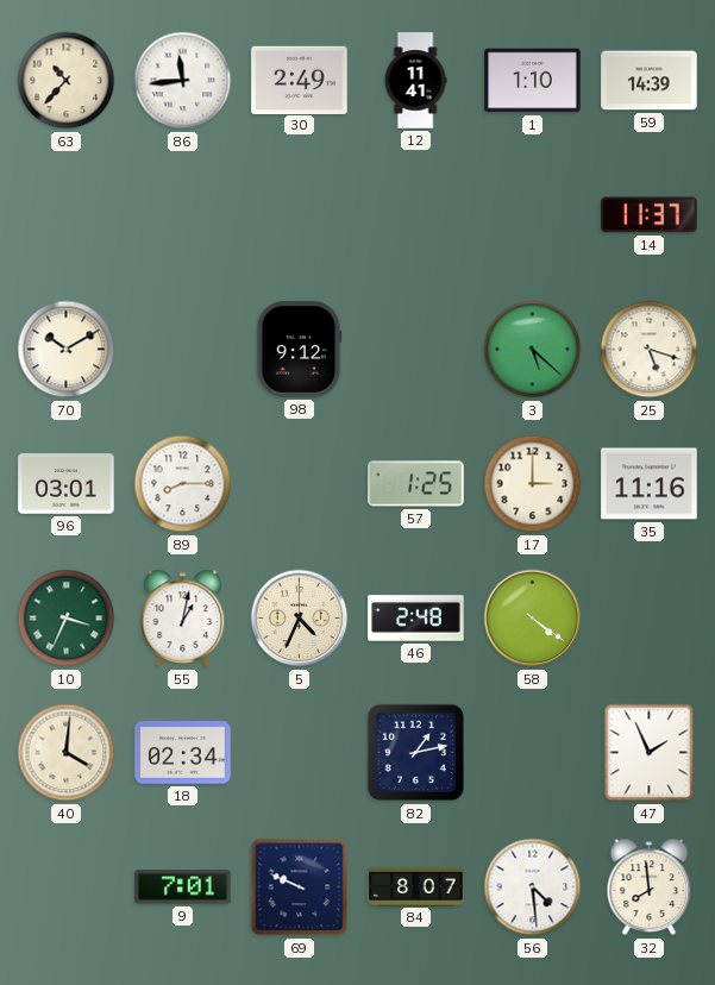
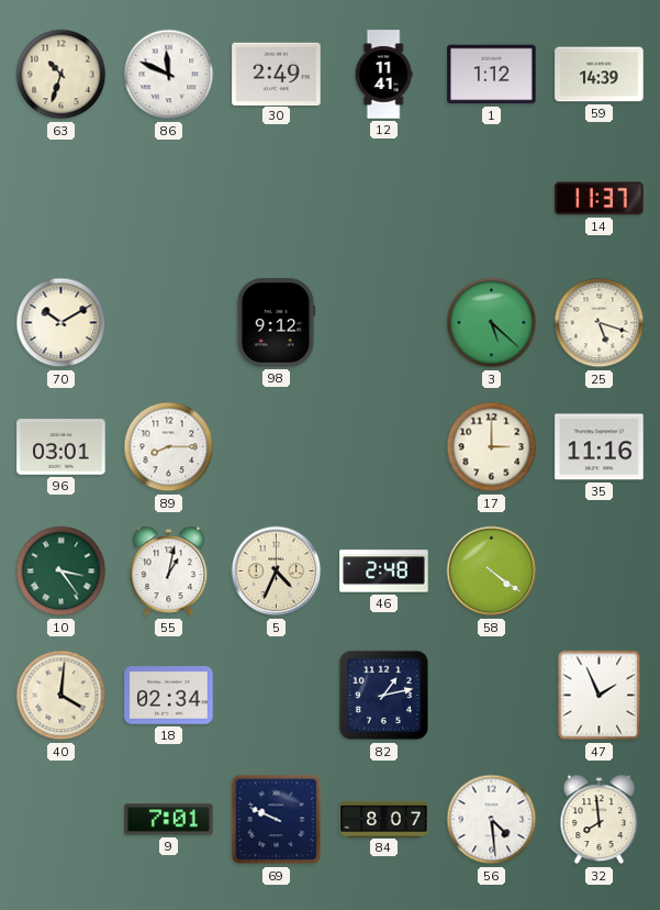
63: 10:37 -> 10:33
86: 11:44 -> 11:49
1: 1:10 -> 1:12
57: 1:25 -> none
10: 3:34 -> 3:24
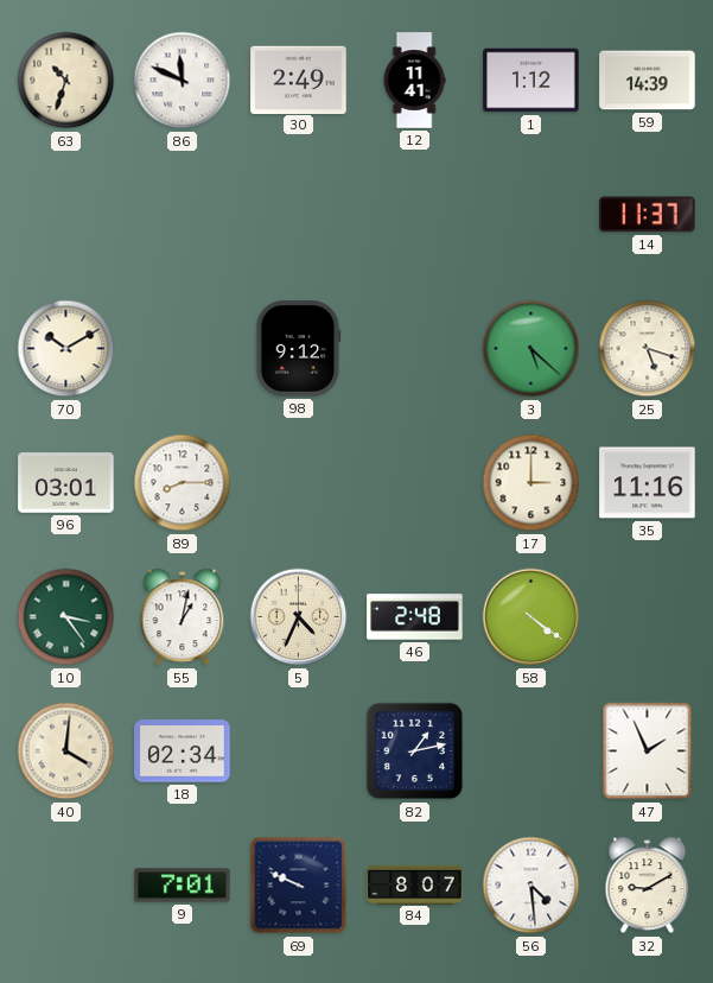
32: 7:59 -> 9:10
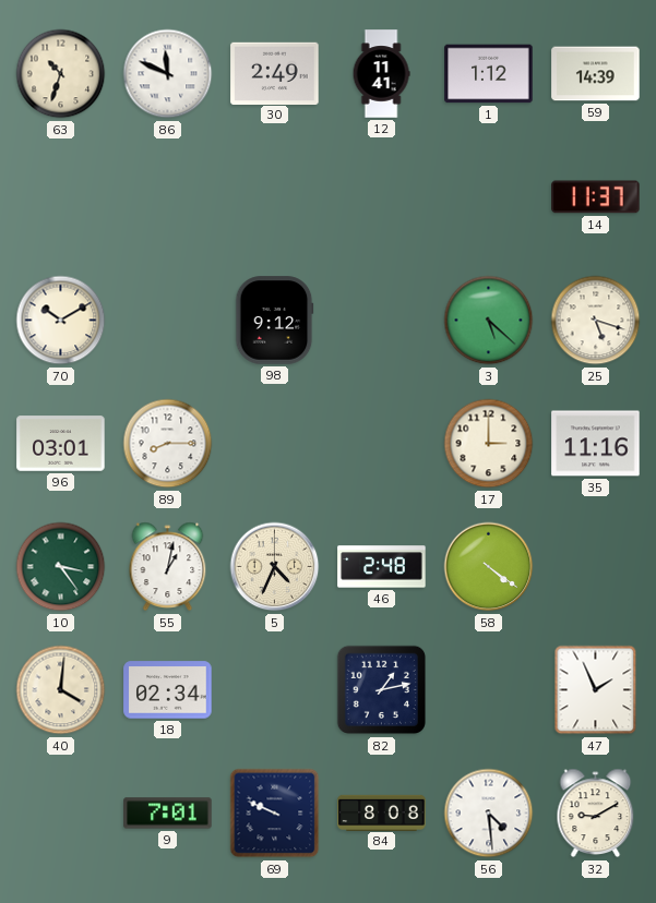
84: 8:07 -> 8:08
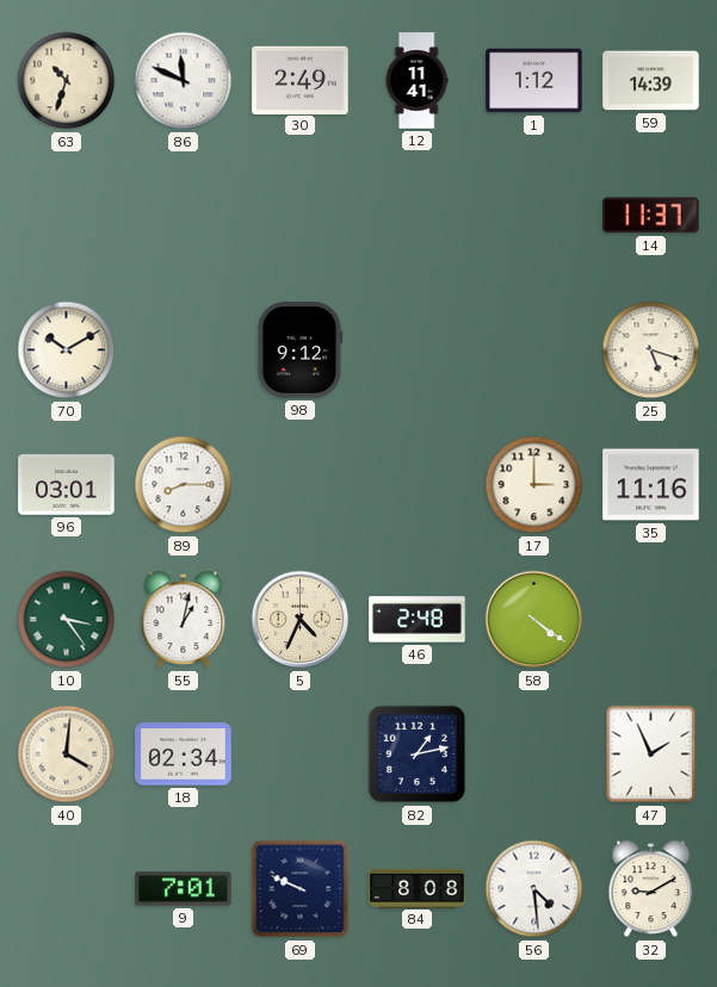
3: 5:22 -> none
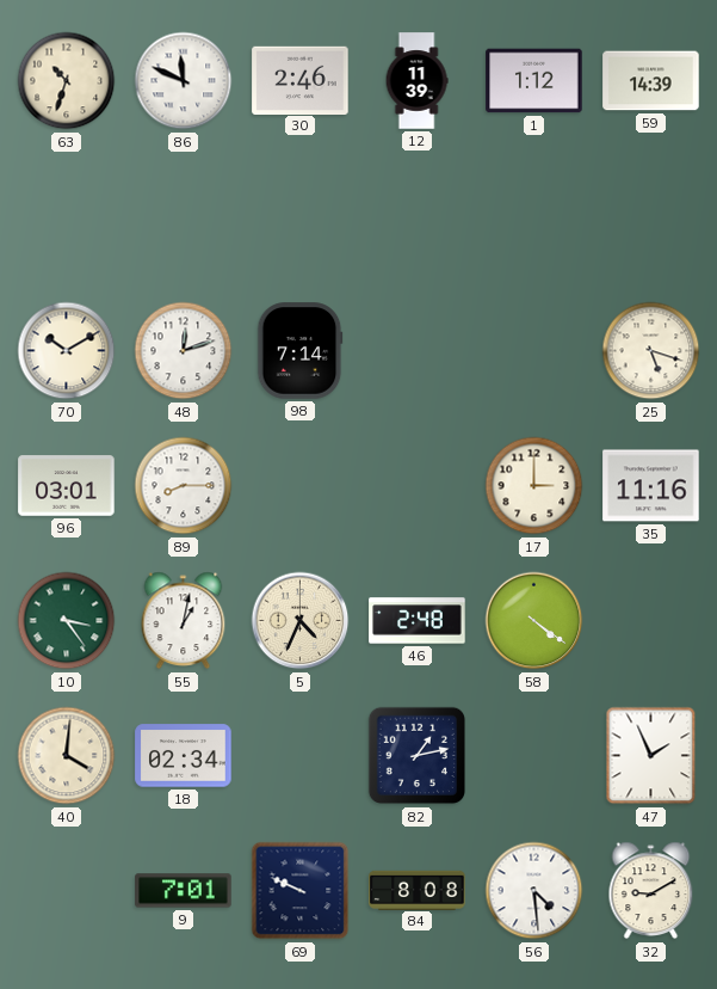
30: 2:49 -> 2:46
12: 11:41 -> 11:39
14: 11:37 -> none
48: none -> 12:12
98: 9:12 -> 7:14
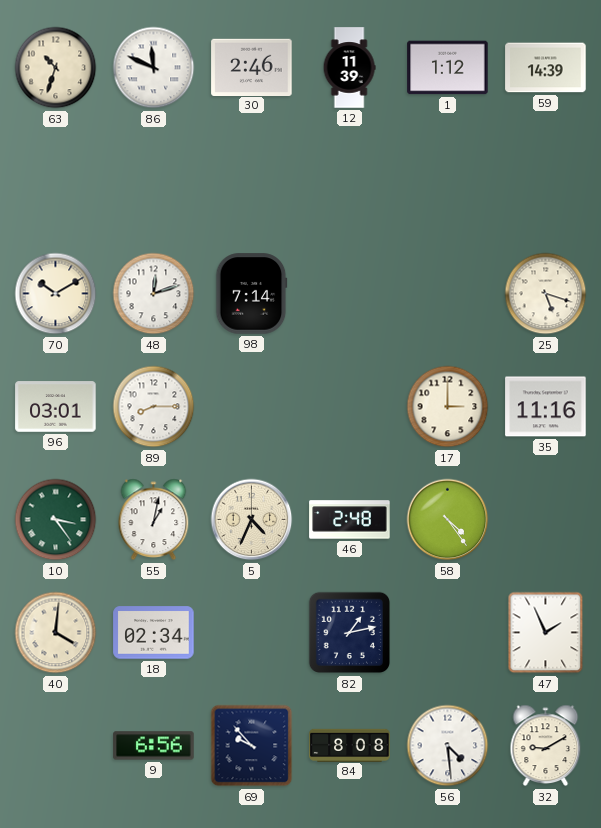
58: 4:21 -> 4:24
9: 7:01 -> 6:56
69: 9:49 -> 9:53
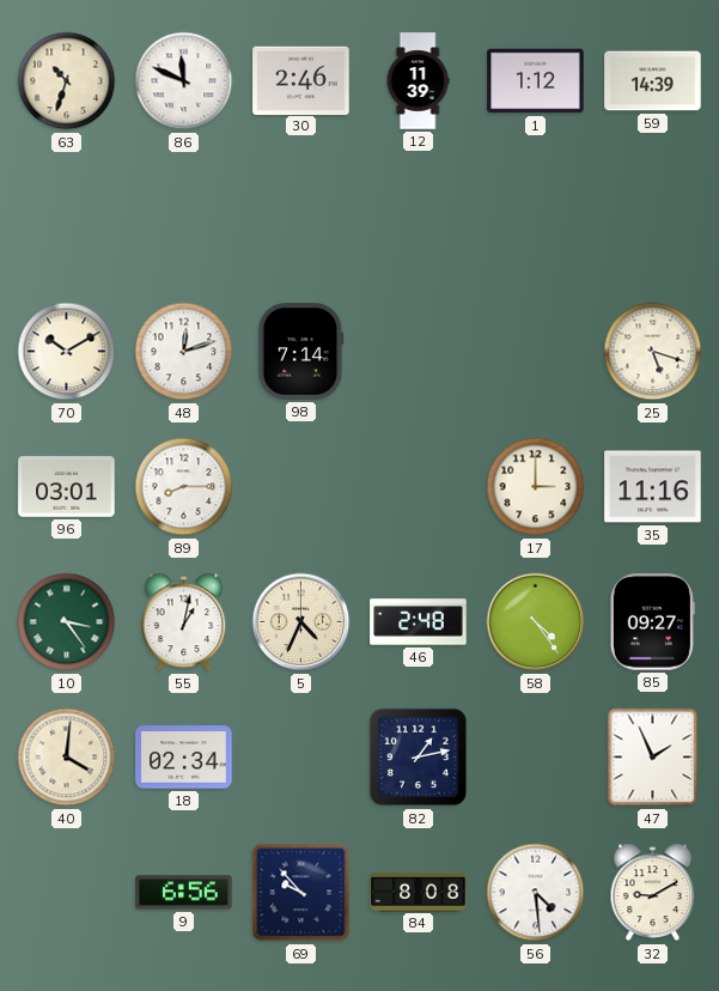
85: none -> 09:27
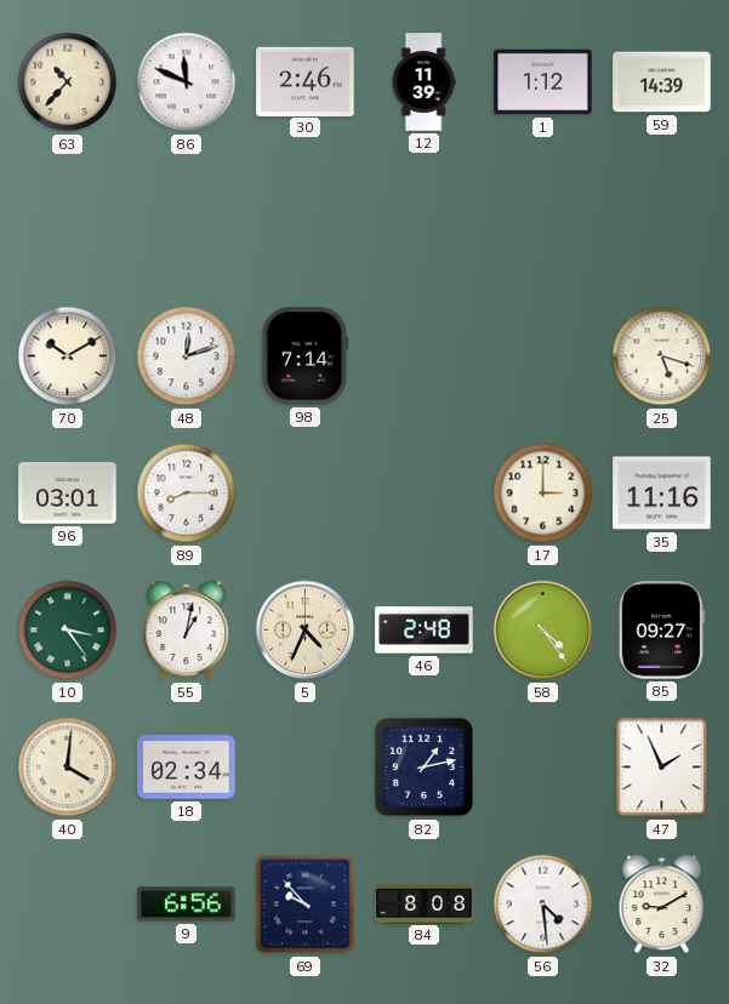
63: 10:33 -> 10:37
